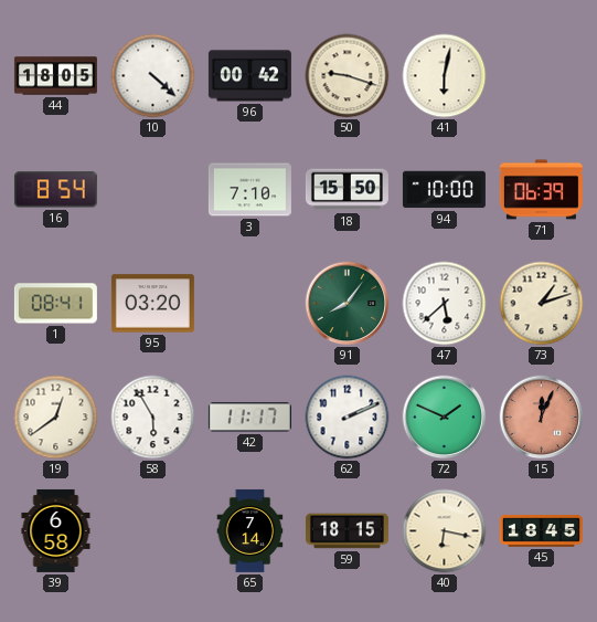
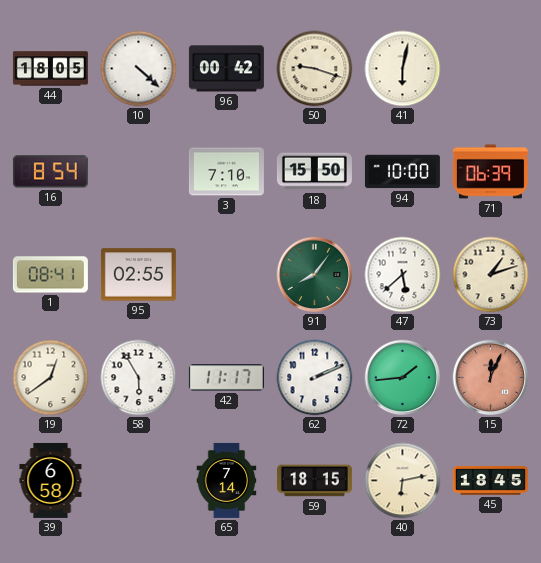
95: 03:20 -> 02:55
72: 1:49 -> 1:44
40: 6:17 -> 6:13
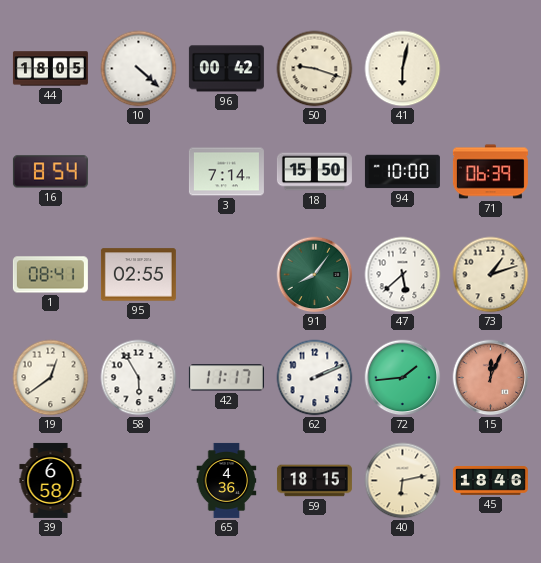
3: 7:10 -> 7:14
65: 7:14 -> 4:36
45: 18:45 -> 18:46
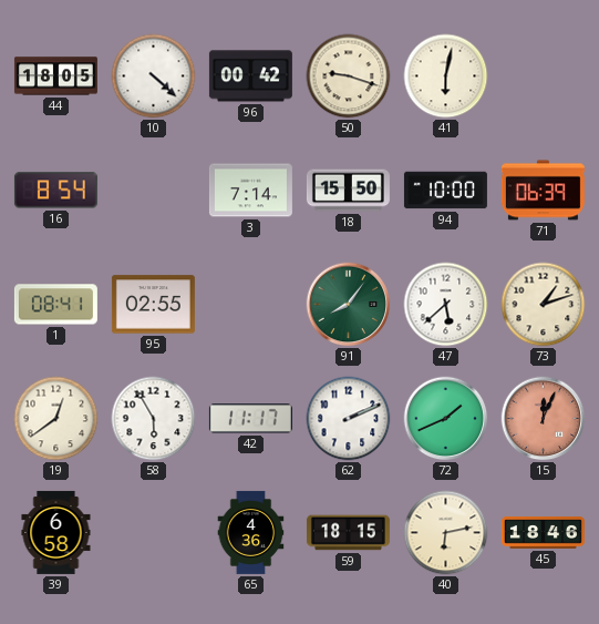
72: 1:44 -> 1:41
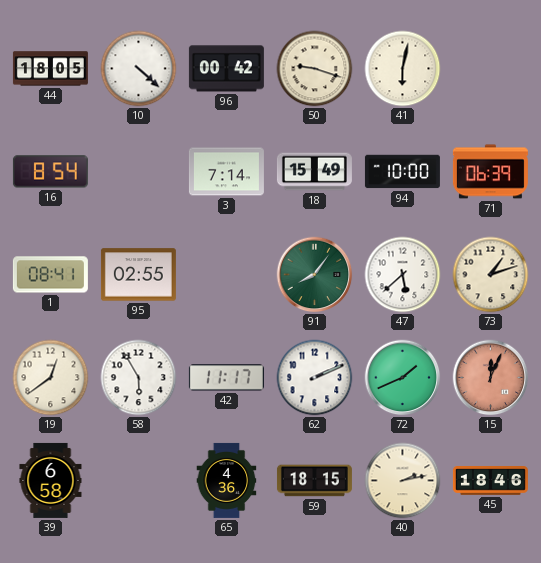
18: 15:50 -> 15:49
40: 6:13 -> 2:13
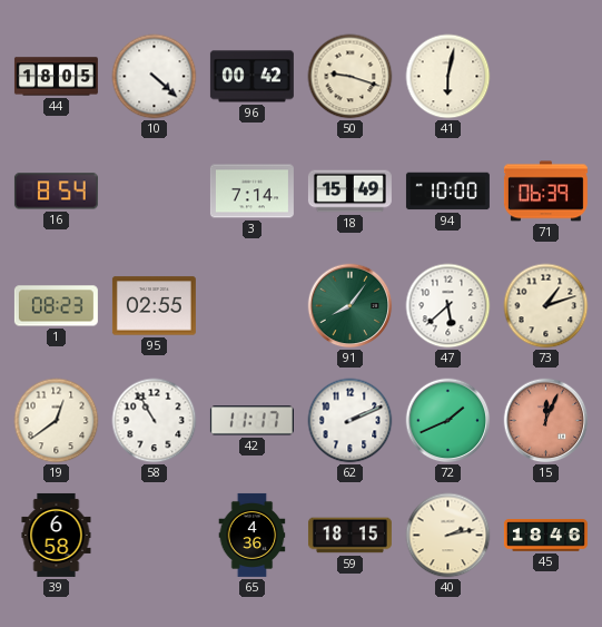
1: 08:41 -> 08:23
58: 5:55 -> 10:55
